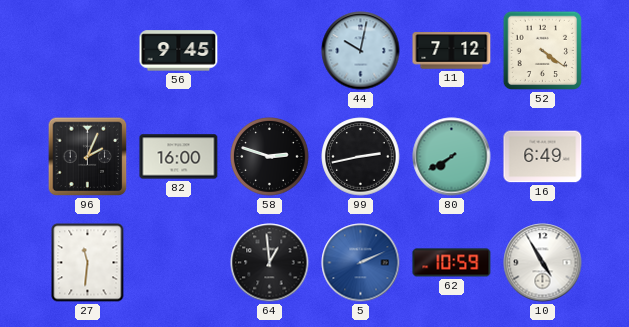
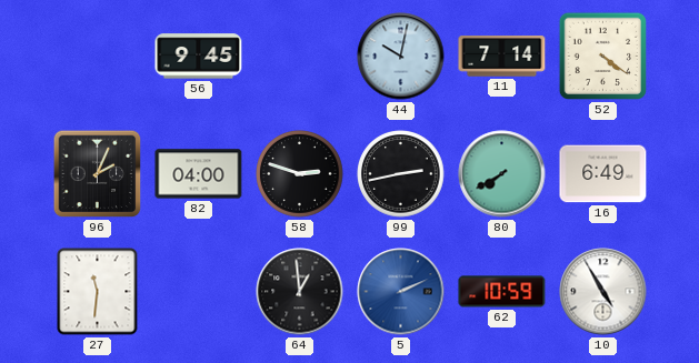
11: 7:12 -> 7:14
82: 16:00 -> 04:00
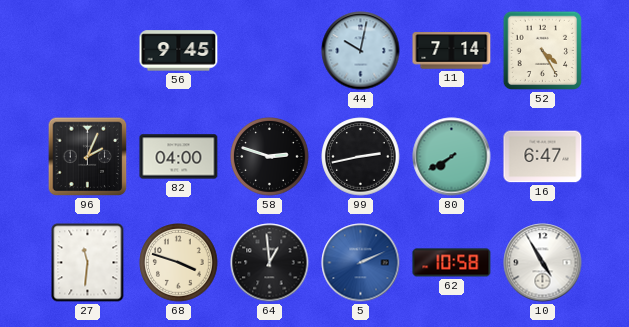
52: 4:21 -> 4:25
16: 6:49 -> 6:47
68: none -> 3:48
62: 10:59 -> 10:58
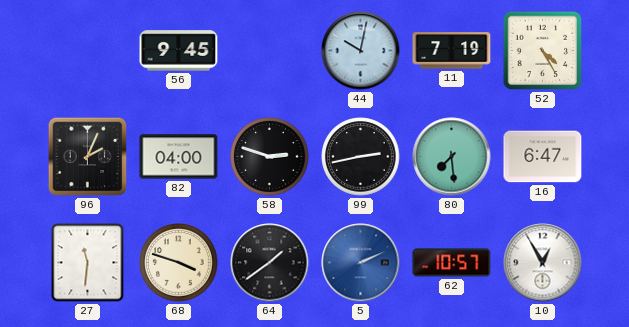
11: 7:14 -> 7:19
80: 7:40 -> 7:29
64: 12:59 -> 1:39
62: 10:58 -> 10:57
10: 4:55 -> 12:55
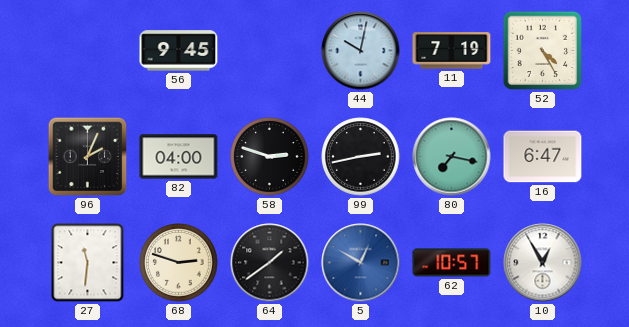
80: 7:29 -> 7:17
68: 3:48 -> 2:48
5: 2:11 -> 12:50
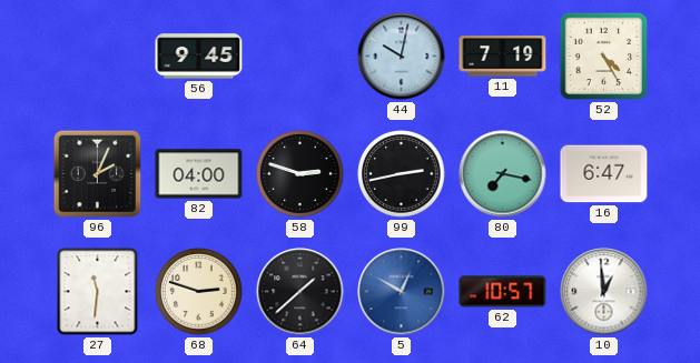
64: 1:39 -> 1:38
10: 12:55 -> 12:59
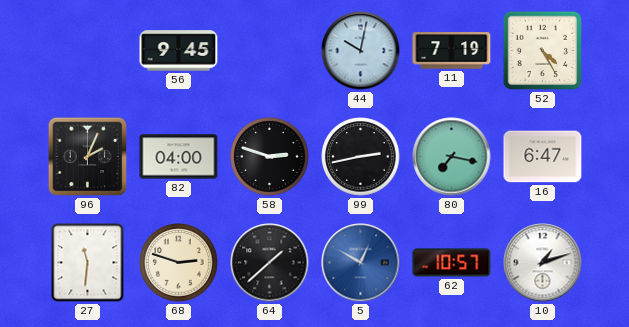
10: 12:59 -> 1:12
